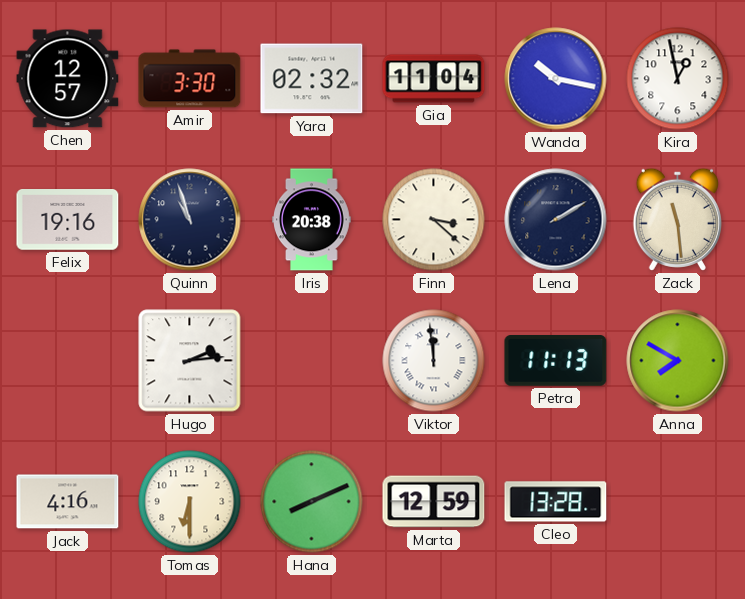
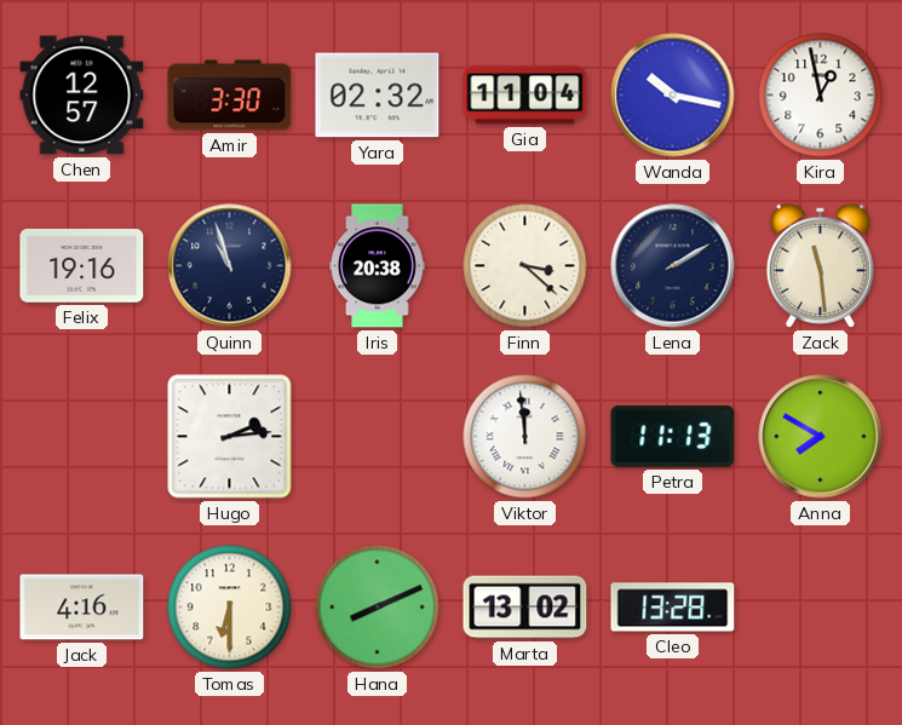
Marta: 12:59 -> 13:02
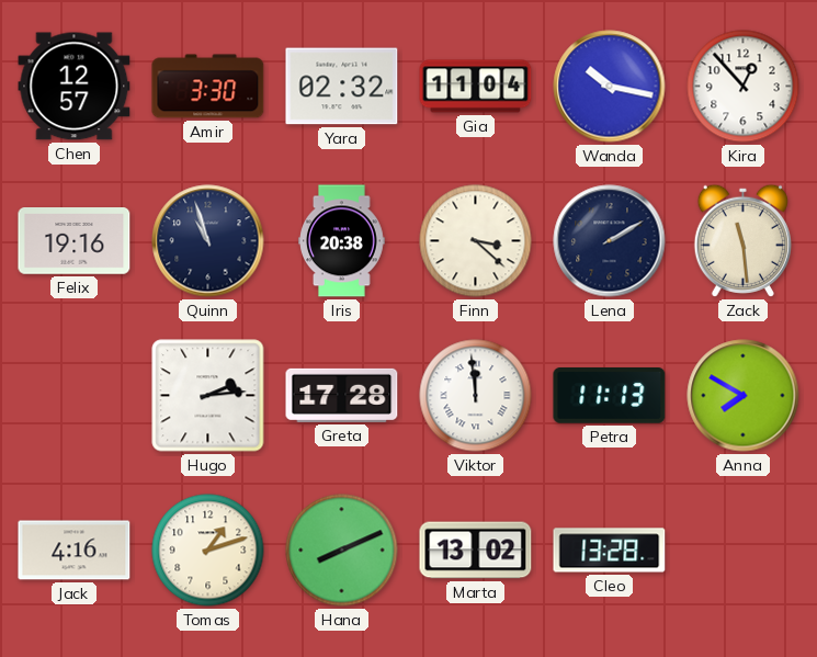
Kira: 12:58 -> 12:53
Greta: none -> 17:28
Tomas: 6:30 -> 1:12
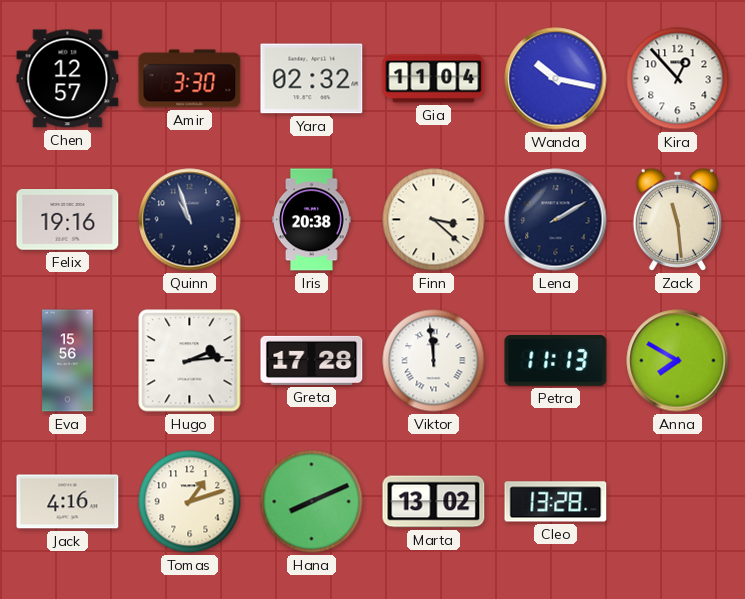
Eva: none -> 15:56
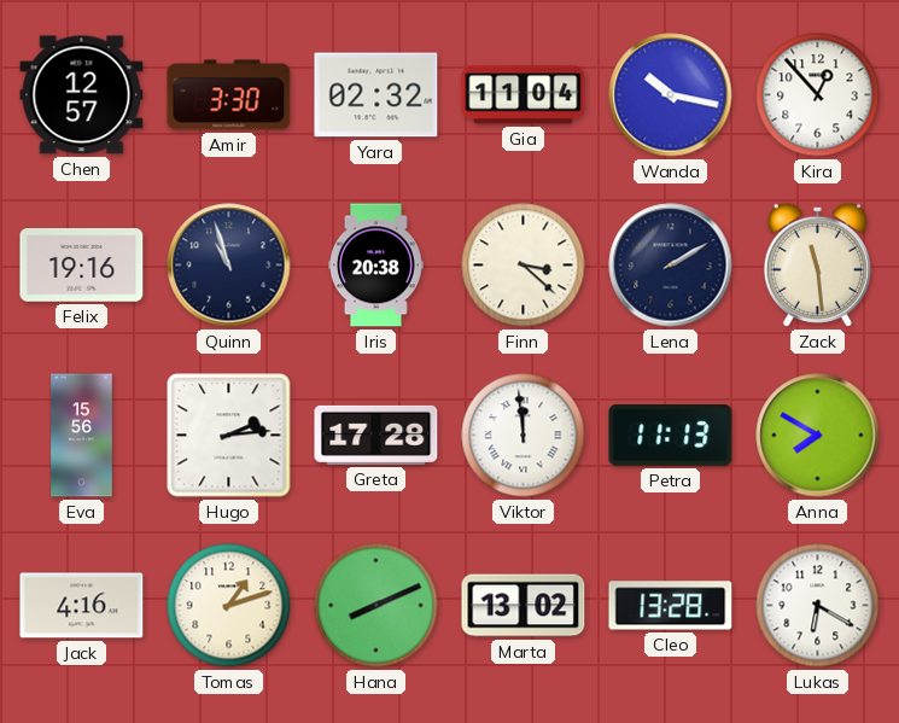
Lukas: none -> 6:20
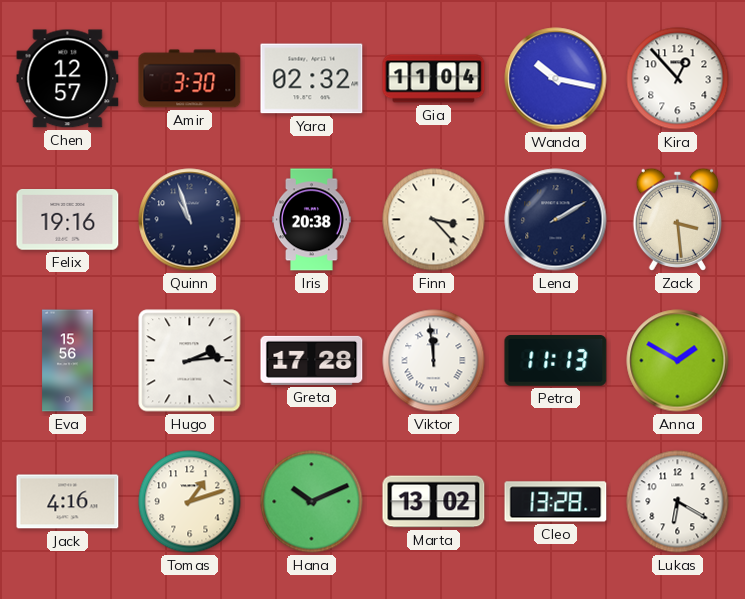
Finn: 3:22 -> 3:23
Zack: 11:29 -> 3:29
Anna: 7:50 -> 1:50
Hana: 8:11 -> 10:11
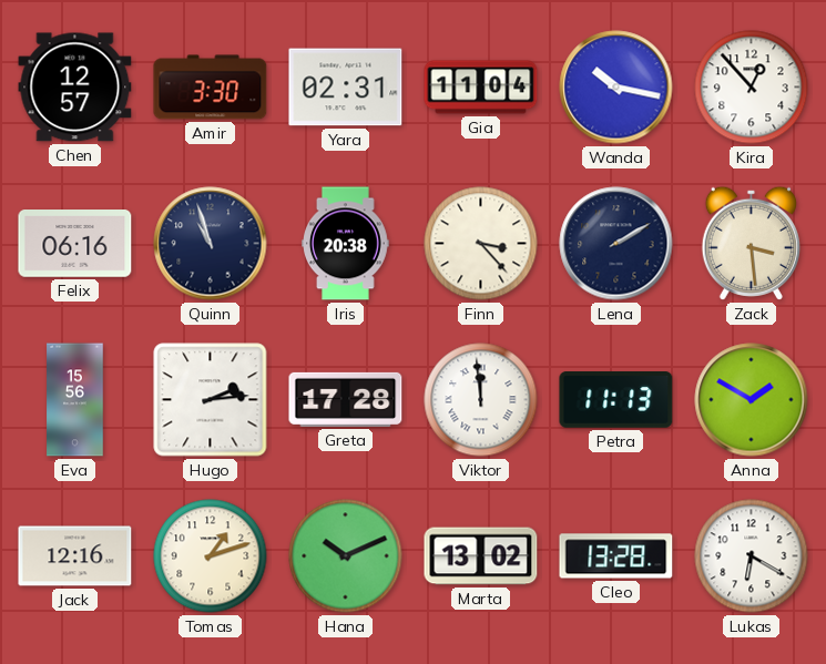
Yara: 02:32 -> 02:31
Felix: 19:16 -> 06:16
Jack: 4:16 -> 12:16
